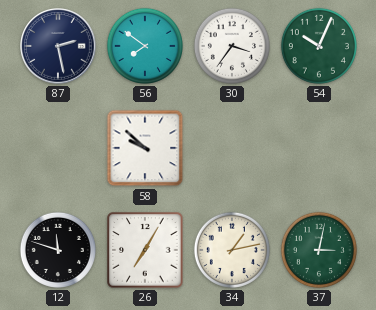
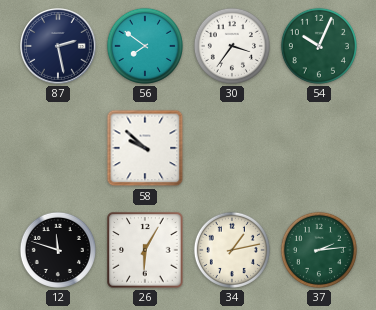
26: 7:05 -> 6:05
37: 3:02 -> 2:14
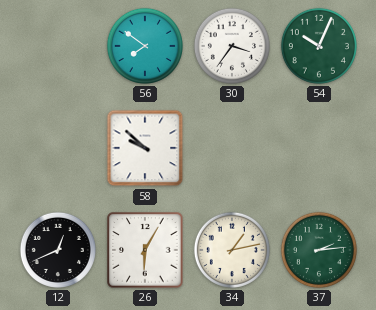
87: 2:28 -> none
12: 11:48 -> 12:41
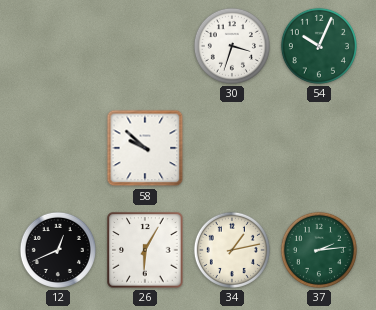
56: 7:51 -> none
30: 3:36 -> 3:33
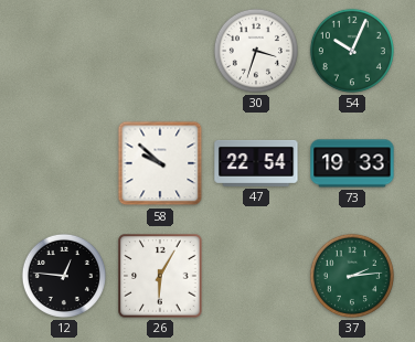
47: none -> 22:54
73: none -> 19:33
12: 12:41 -> 12:46
34: 1:13 -> none
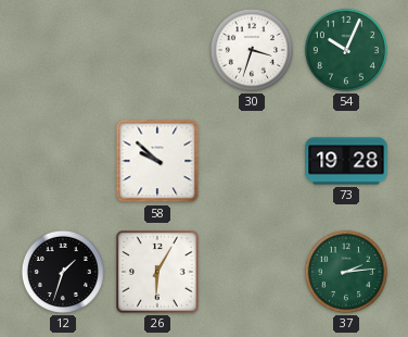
47: 22:54 -> none
73: 19:33 -> 19:28
12: 12:46 -> 1:33
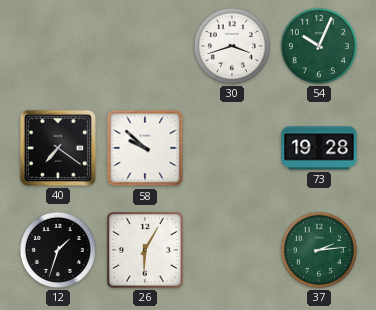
30: 3:33 -> 3:42
40: none -> 7:21
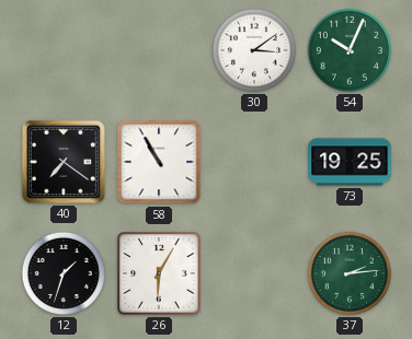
30: 3:42 -> 3:09
58: 9:52 -> 10:55
73: 19:28 -> 19:25
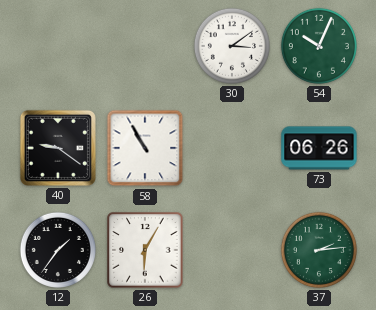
40: 7:21 -> 9:21
73: 19:25 -> 06:26
12: 1:33 -> 1:36
